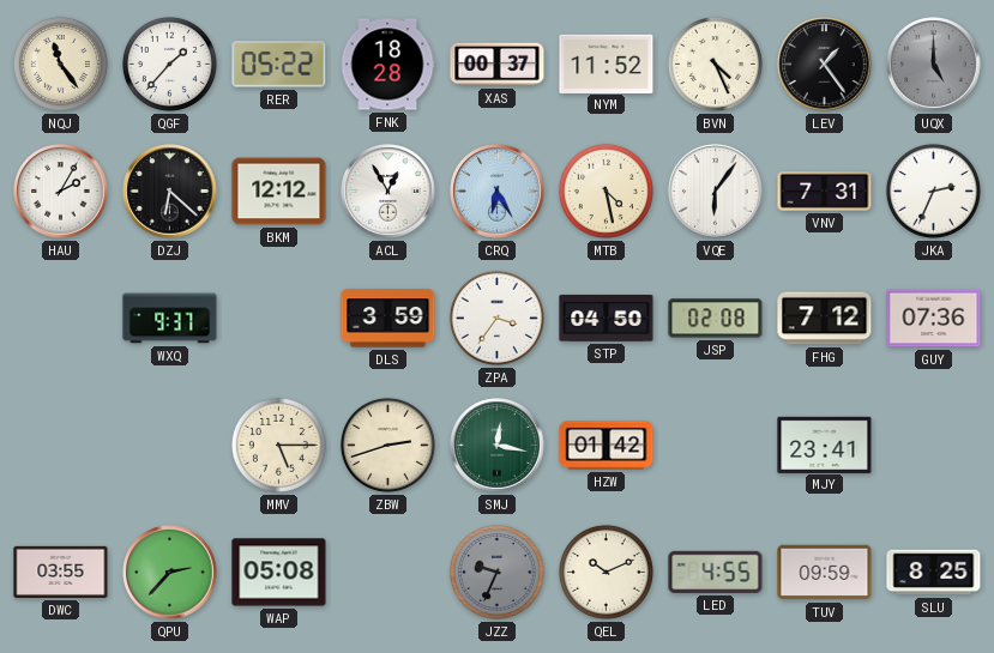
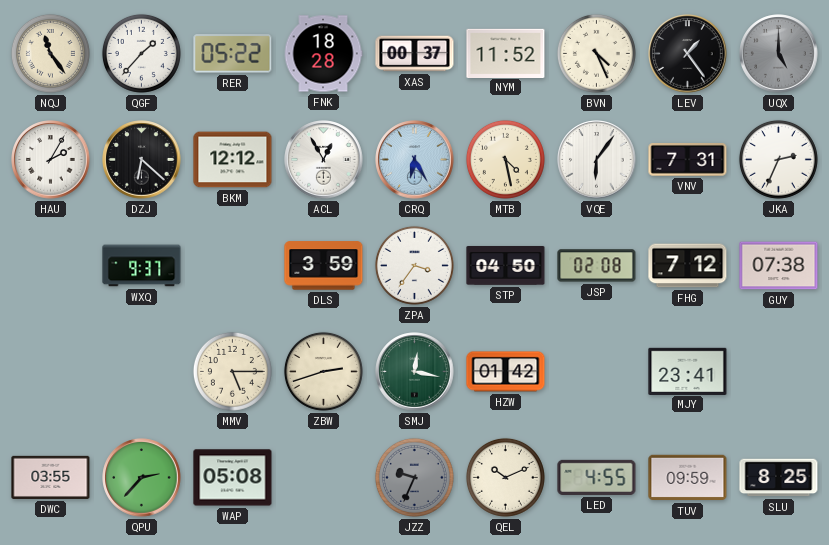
GUY: 07:36 -> 07:38
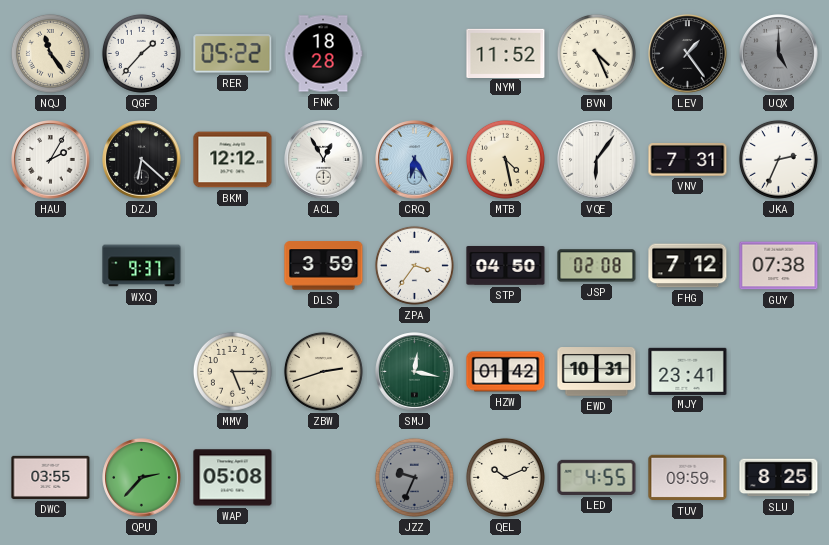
XAS: 00:37 -> none
EWD: none -> 10:31
